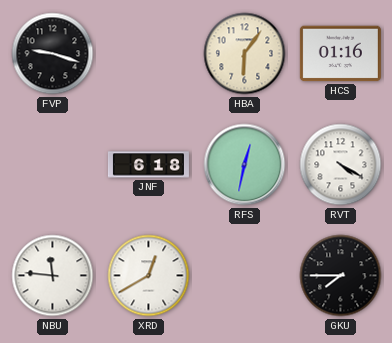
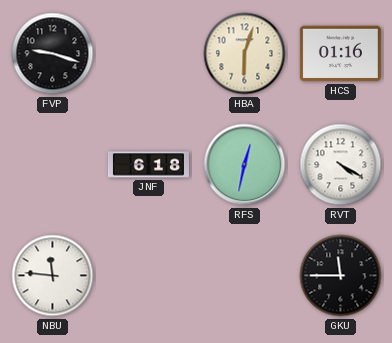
HBA: 6:06 -> 6:03
XRD: 12:40 -> none
GKU: 7:45 -> 11:45
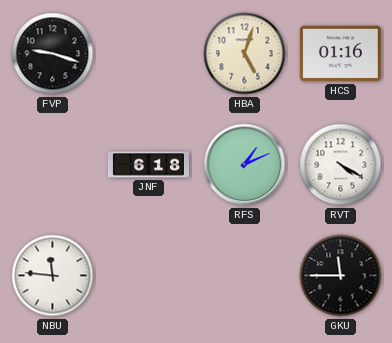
HBA: 6:03 -> 5:03
RFS: 12:32 -> 1:11
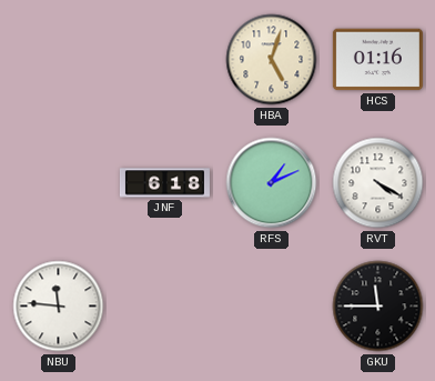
FVP: 9:18 -> none
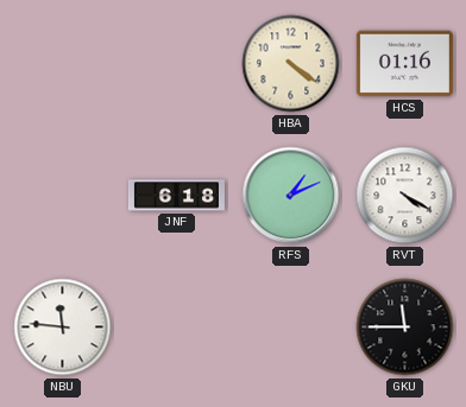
HBA: 5:03 -> 4:21
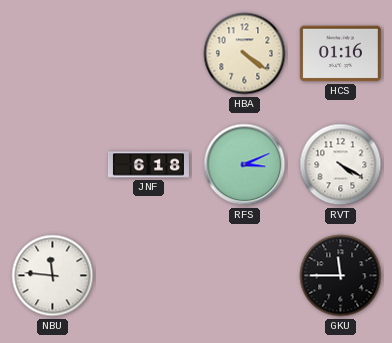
RFS: 1:11 -> 3:11
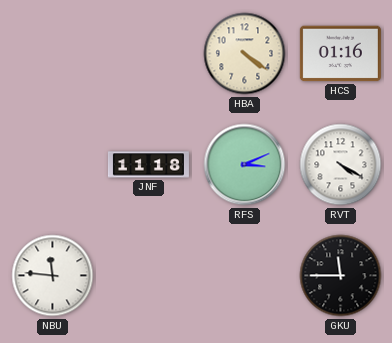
JNF: 6:18 -> 11:18
